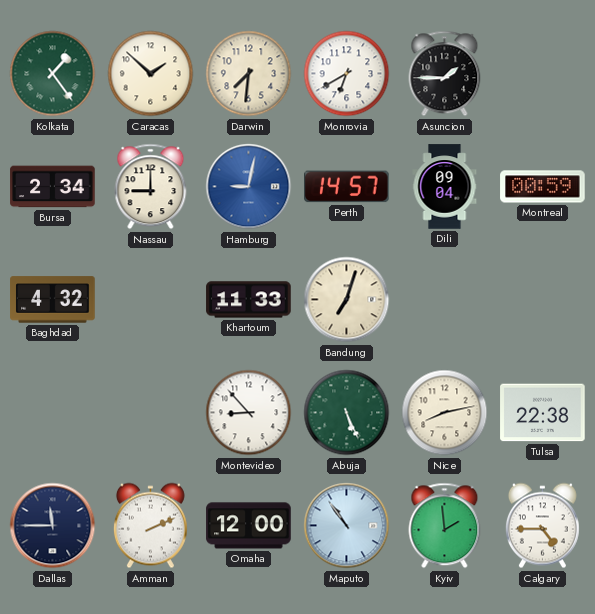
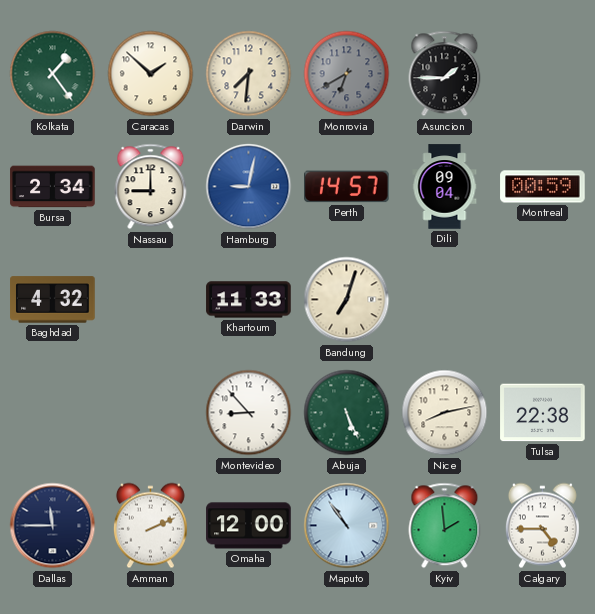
Monrovia dial: white -> grey
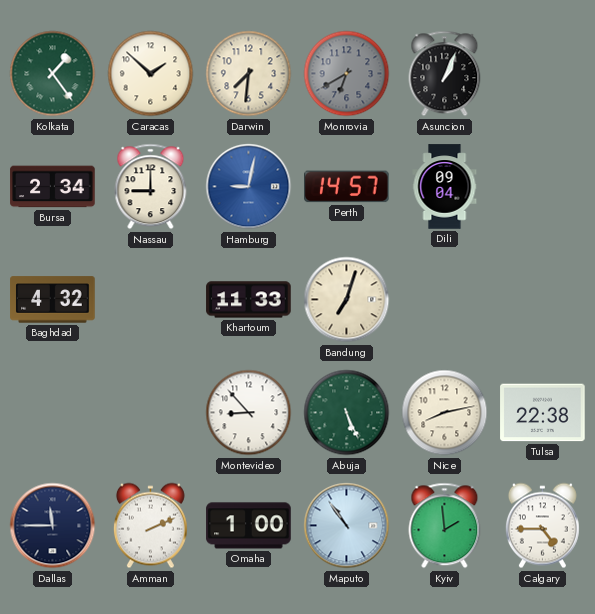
Asuncion: 1:45 -> 1:04
Montreal: 00:59 -> none
Omaha: 12:00 -> 1:00
